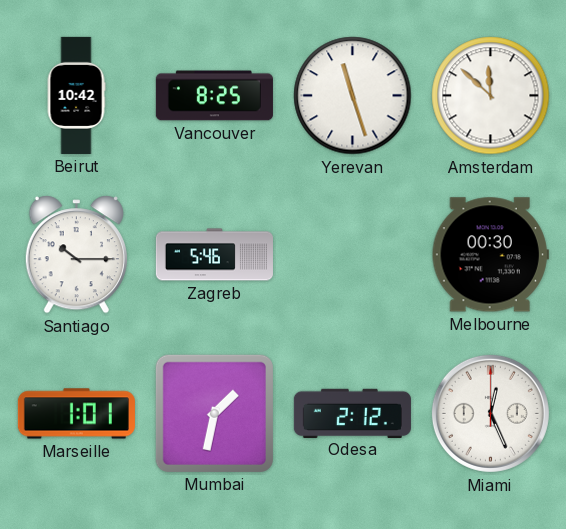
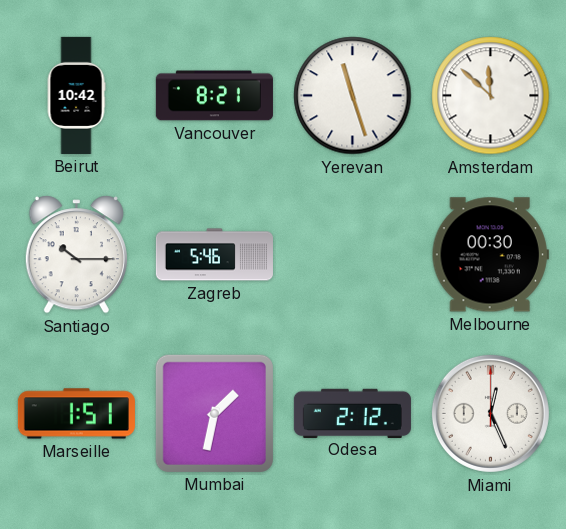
Vancouver: 8:25 -> 8:21
Marseille: 1:01 -> 1:51
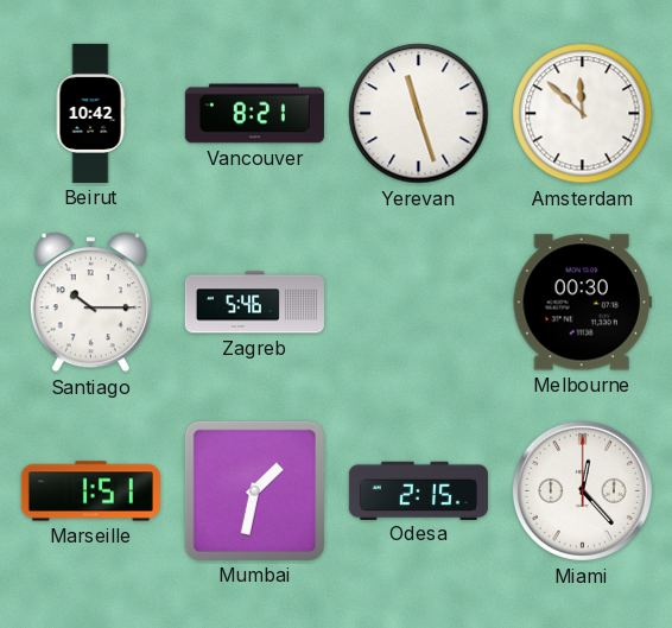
Odesa: 2:12 -> 2:15
Miami: 12:26 -> 12:23
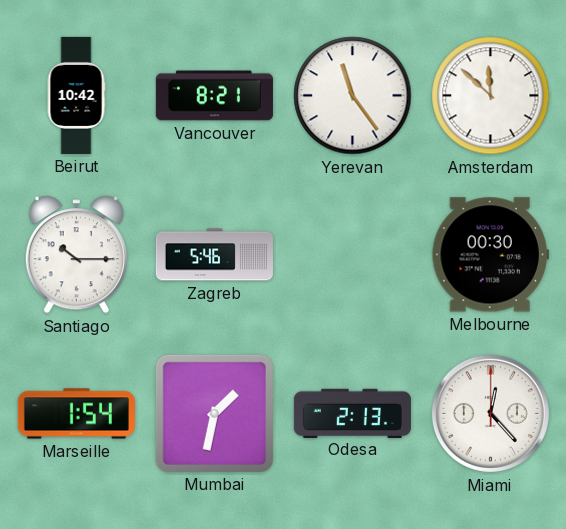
Yerevan: 11:27 -> 11:24
Marseille: 1:51 -> 1:54
Odesa: 2:15 -> 2:13
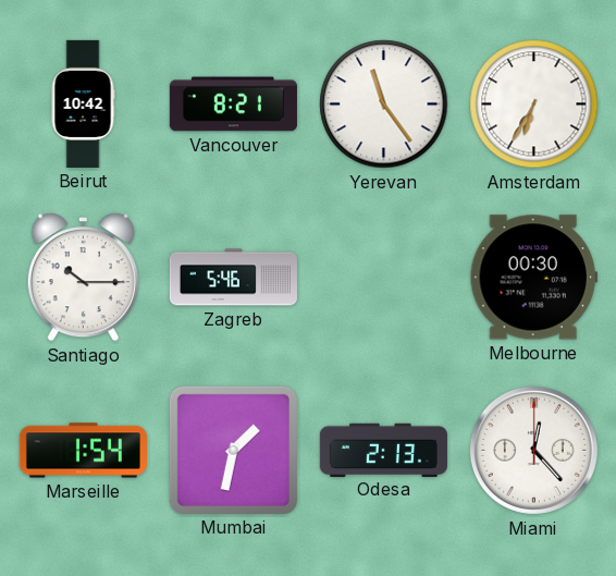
Amsterdam: 11:52 -> 6:35
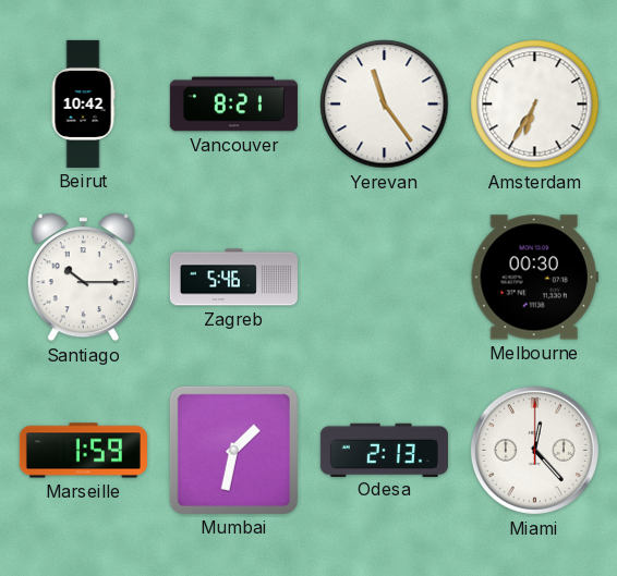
Marseille: 1:54 -> 1:59
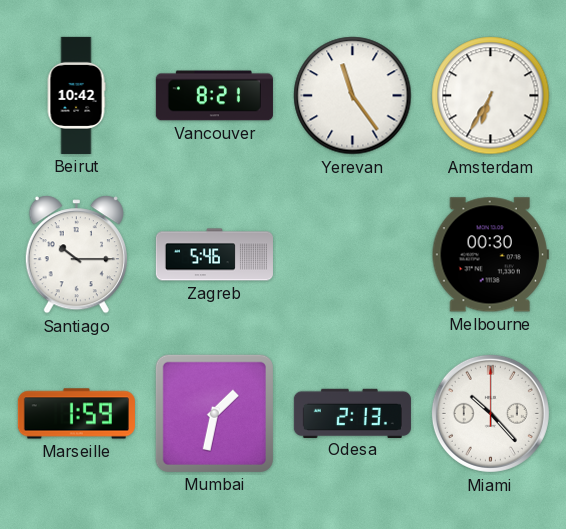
Miami: 12:23 -> 10:23
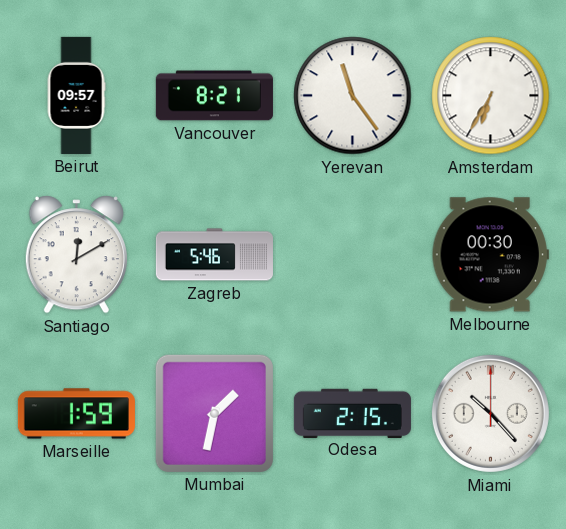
Beirut: 10:42 -> 09:57
Santiago: 10:15 -> 12:10
Odesa: 2:13 -> 2:15
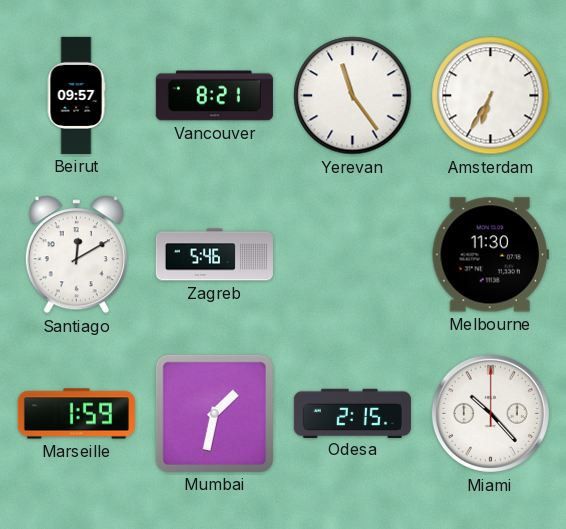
Melbourne: 00:30 -> 11:30
